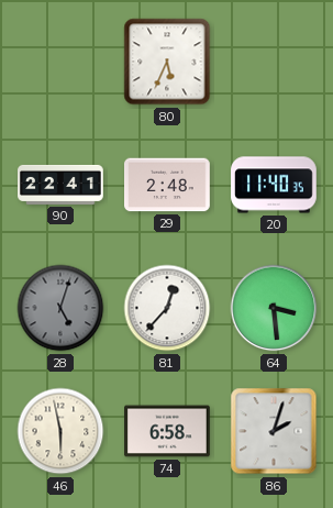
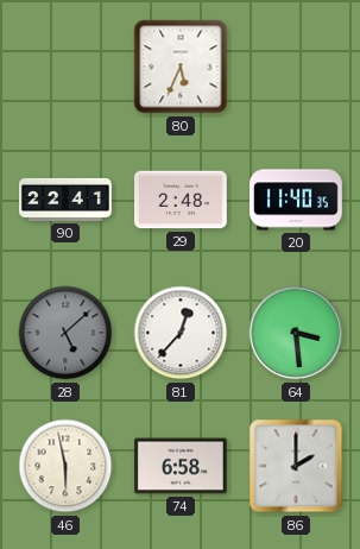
28: 5:03 -> 5:08
86: 2:03 -> 2:00
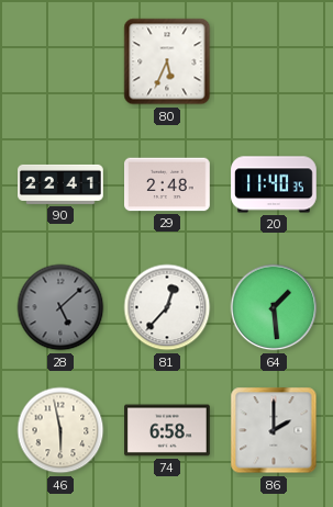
64: 3:29 -> 1:29
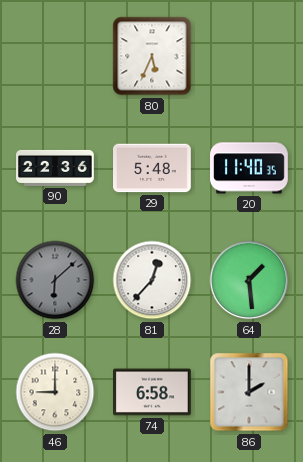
90: 22:41 -> 22:36
29: 2:48 -> 5:48
28: 5:08 -> 6:08
46: 5:58 -> 9:00
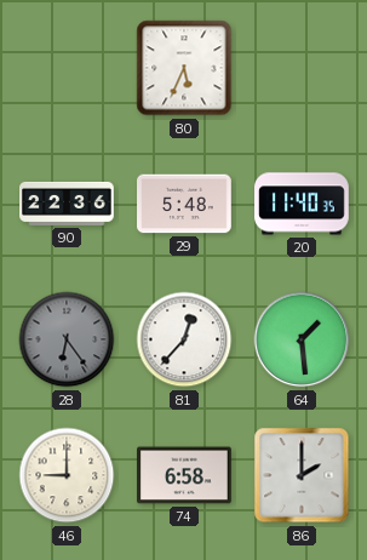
28: 6:08 -> 6:24
